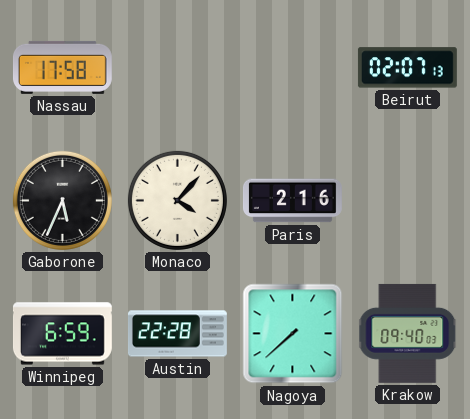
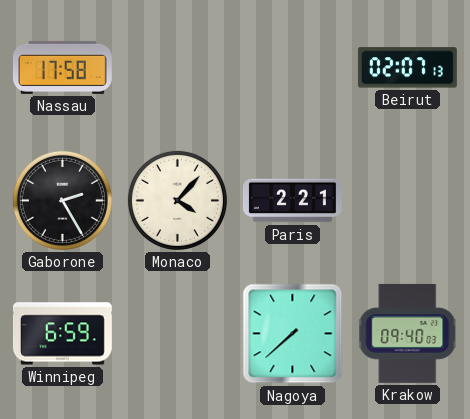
Gaborone: 5:34 -> 2:25
Paris: 2:16 -> 2:21
Austin: 22:28 -> none
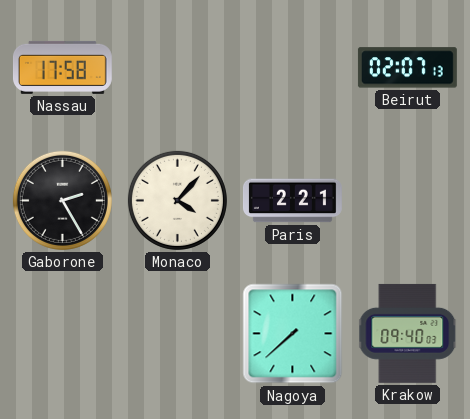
Winnipeg: 6:59 -> none
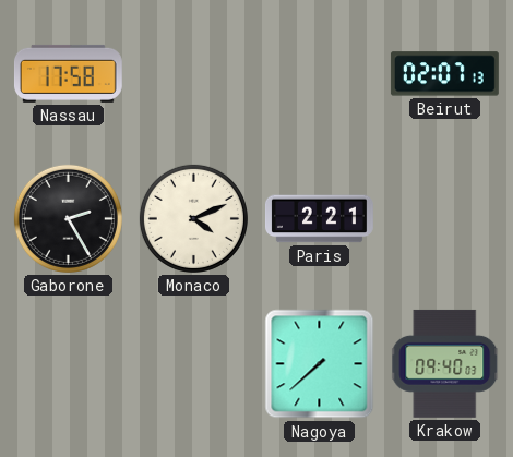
Monaco: 4:07 -> 4:11
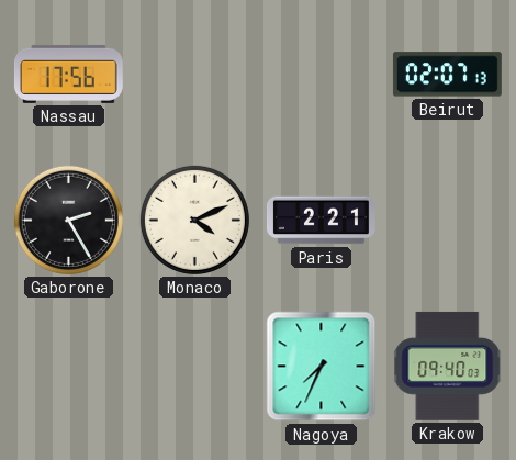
Nassau: 17:58 -> 17:56
Nagoya: 7:38 -> 7:34
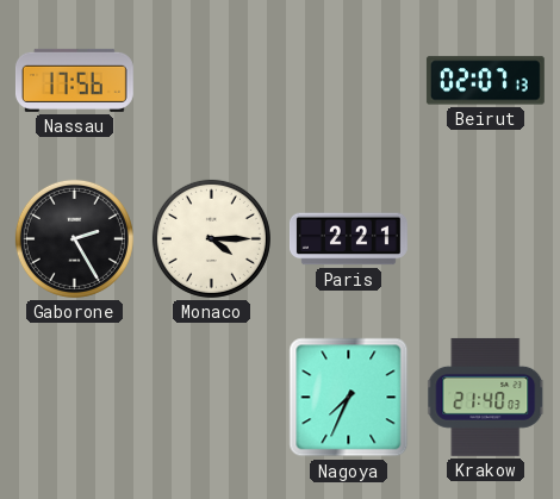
Monaco: 4:11 -> 4:15
Krakow: 09:40 -> 21:40
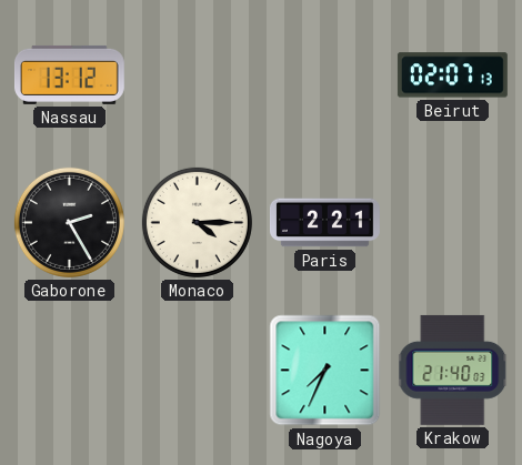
Nassau: 17:56 -> 13:12
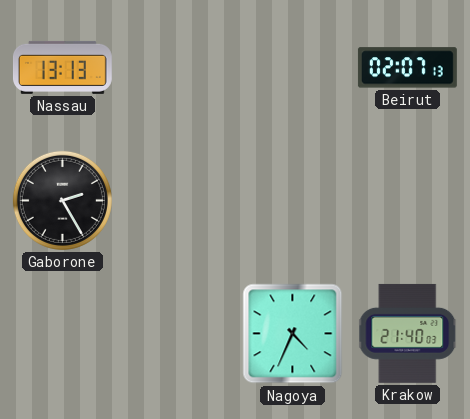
Nassau: 13:12 -> 13:13
Monaco: 4:15 -> none
Paris: 2:21 -> none
Nagoya: 7:34 -> 4:34
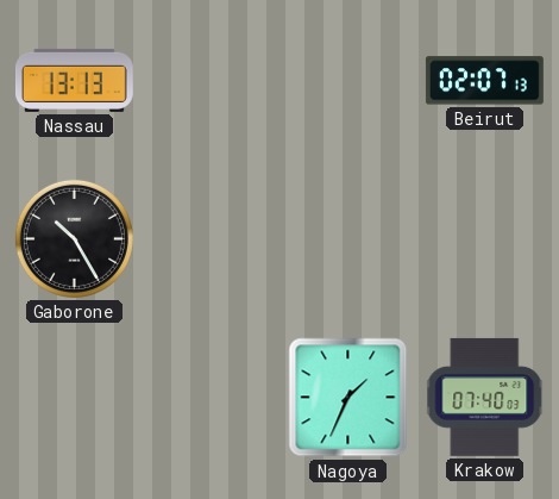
Gaborone: 2:25 -> 10:25
Nagoya: 4:34 -> 1:34
Krakow: 21:40 -> 07:40
